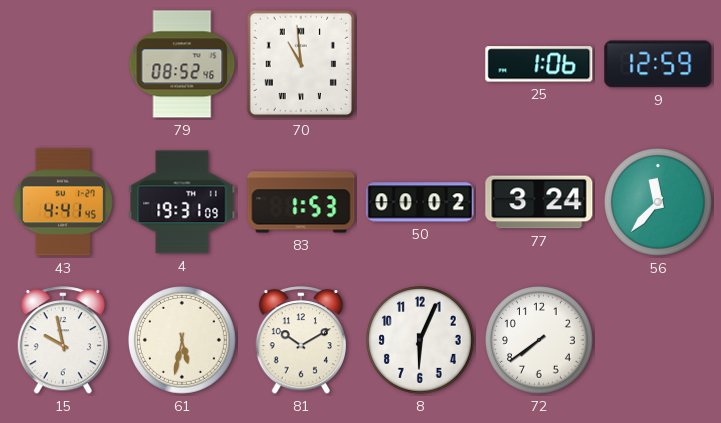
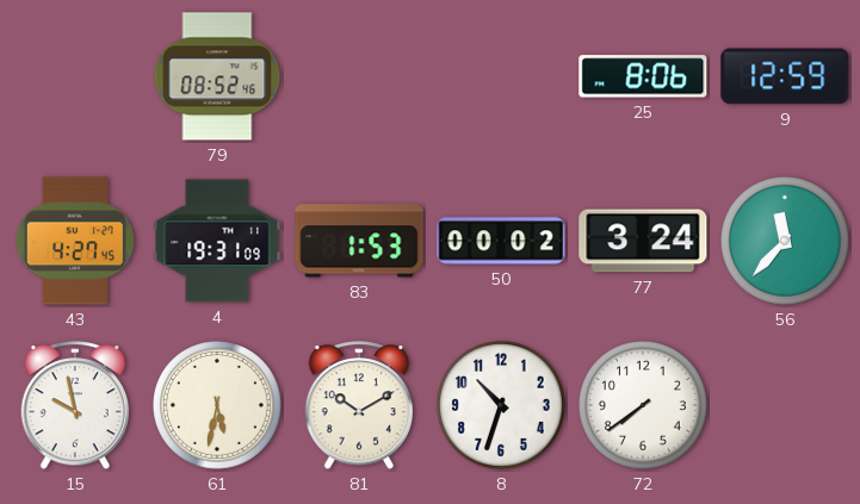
70: 10:59 -> none
25: 1:06 -> 8:06
43: 4:41 -> 4:27
8: 6:04 -> 10:33
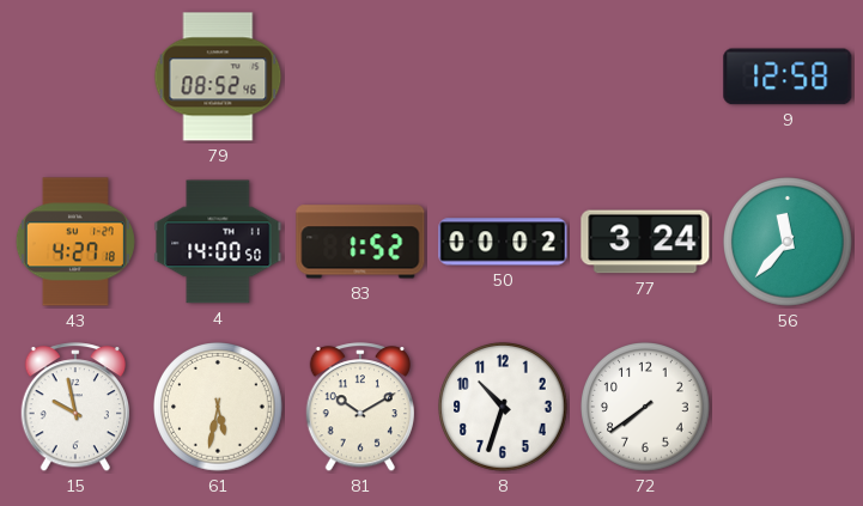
25: 8:06 -> none
9: 12:59 -> 12:58
43: 4:27:45 -> 4:27:18
4: 19:31 -> 14:00
83: 1:53 -> 1:52
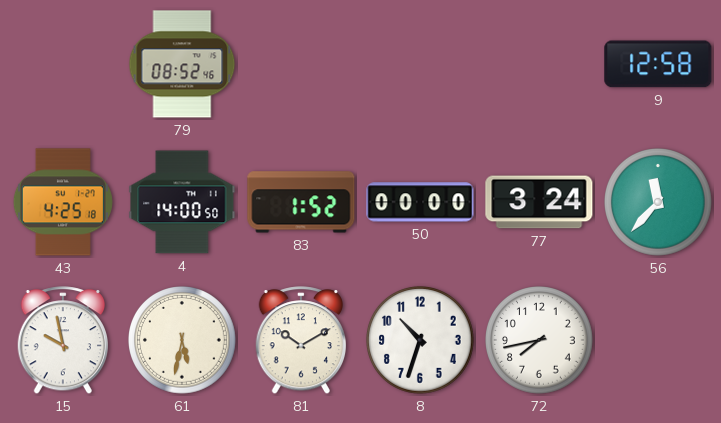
43: 4:27 -> 4:25
50: 00:02 -> 00:00
72: 7:39 -> 7:43
